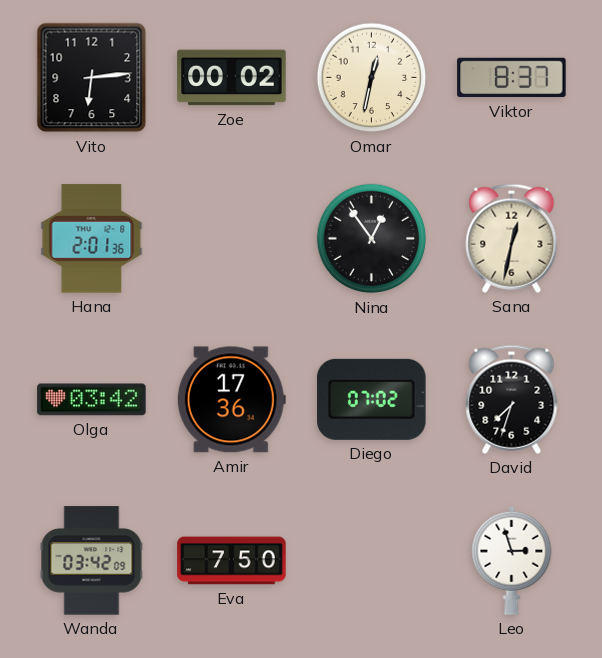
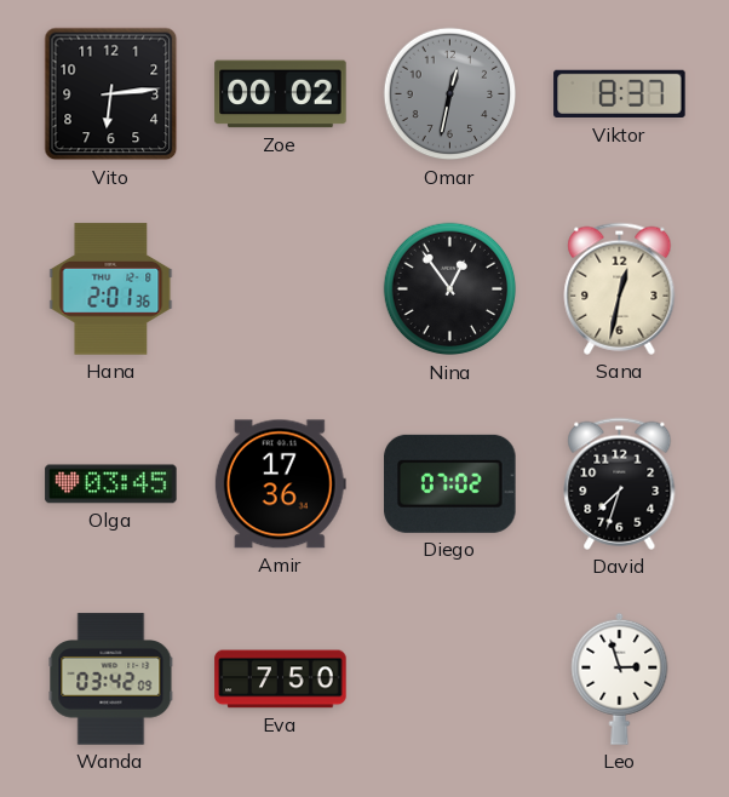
Omar dial: cream -> grey
Olga: 03:42 -> 03:45
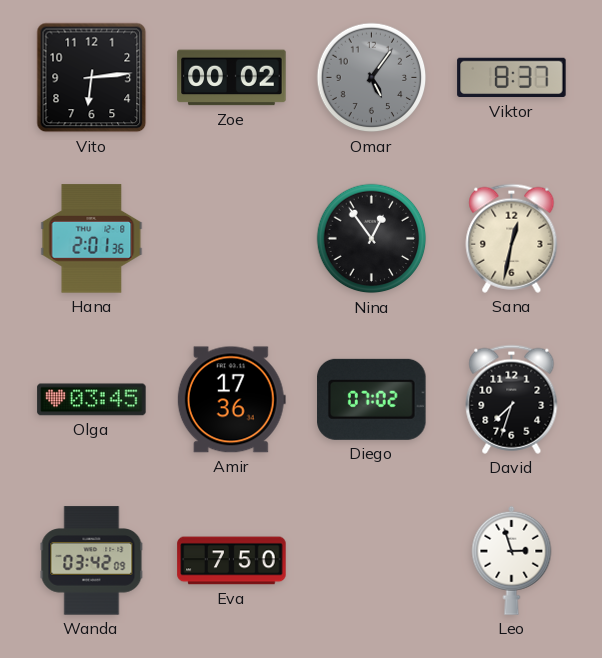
Omar: 12:32 -> 5:06
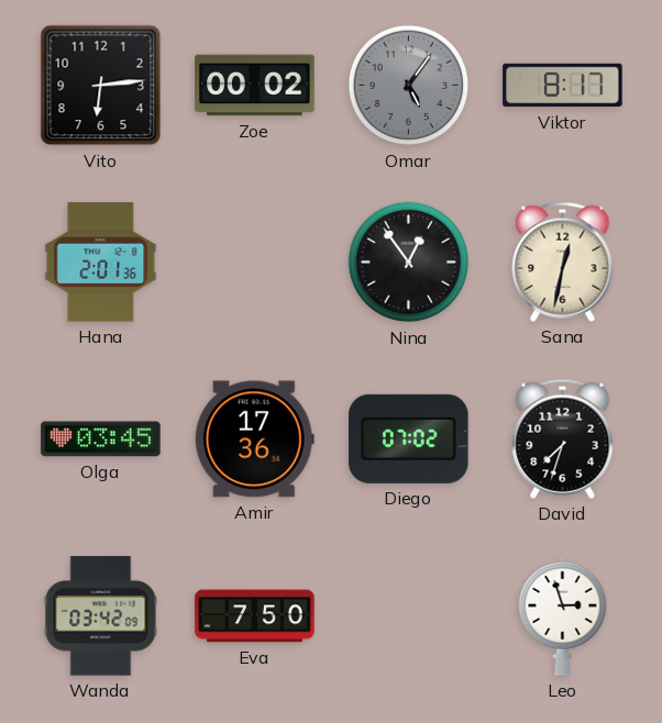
Viktor: 8:37 -> 8:17
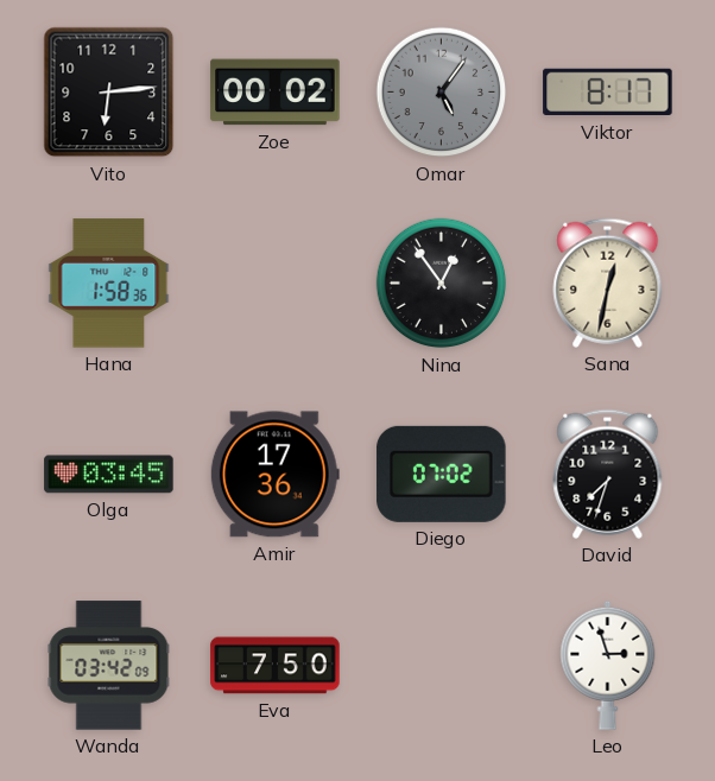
Hana: 2:01 -> 1:58
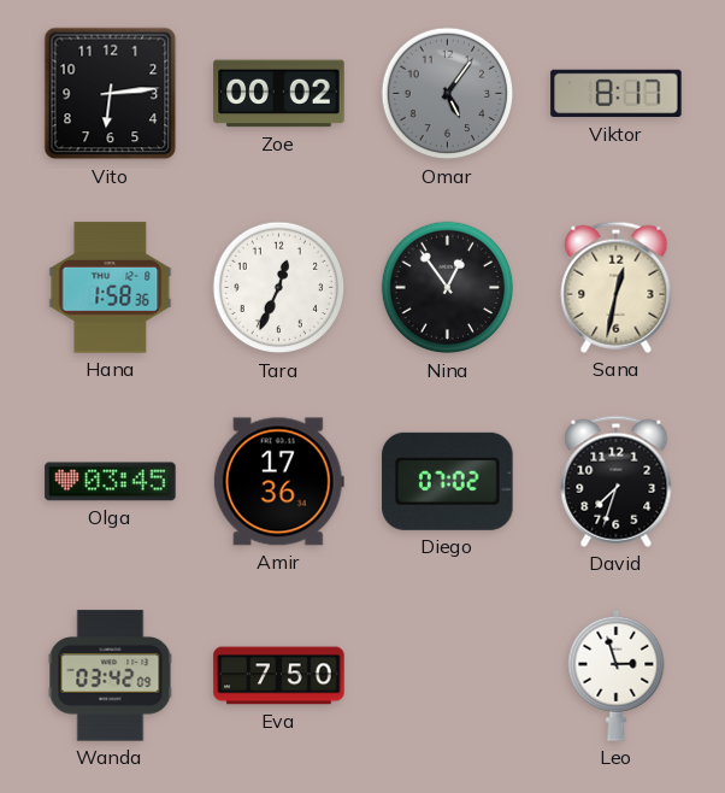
Tara: none -> 12:34
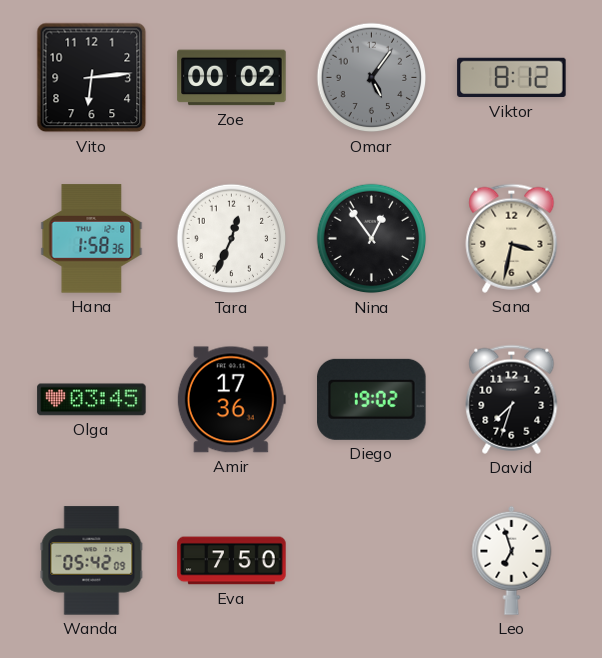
Viktor: 8:17 -> 8:12
Sana: 12:32 -> 3:32
Diego: 07:02 -> 19:02
Wanda: 03:42 -> 05:42
Leo: 2:57 -> 6:57
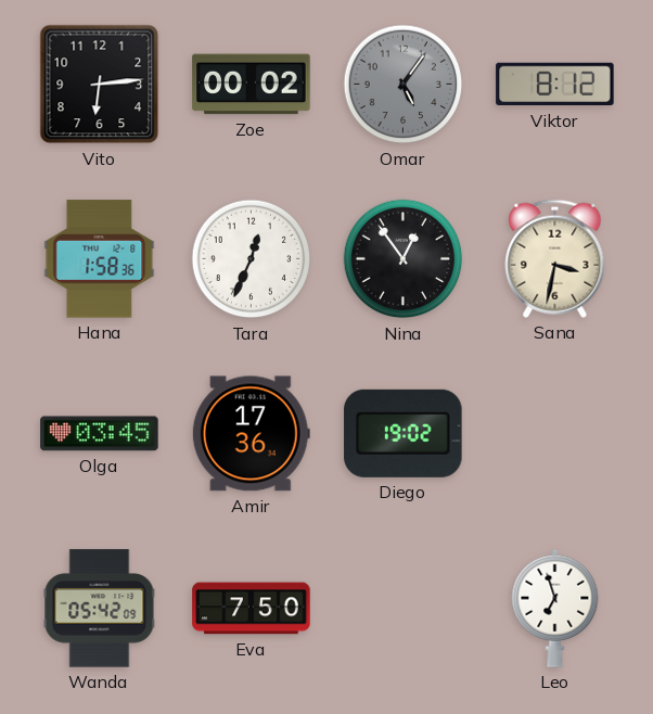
David: 7:33 -> none
